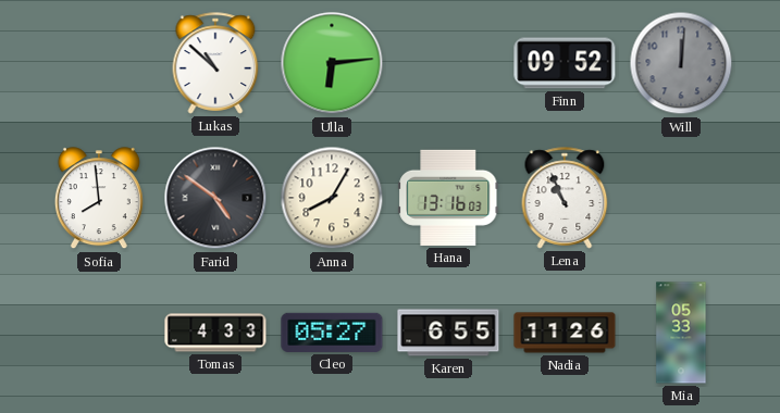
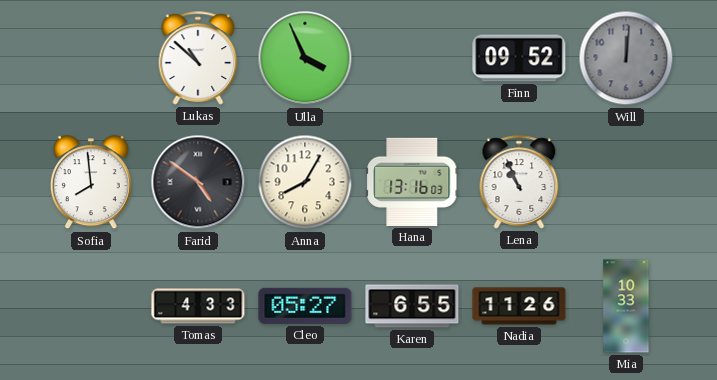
Ulla: 6:14 -> 3:56
Mia: 05:33 -> 10:33
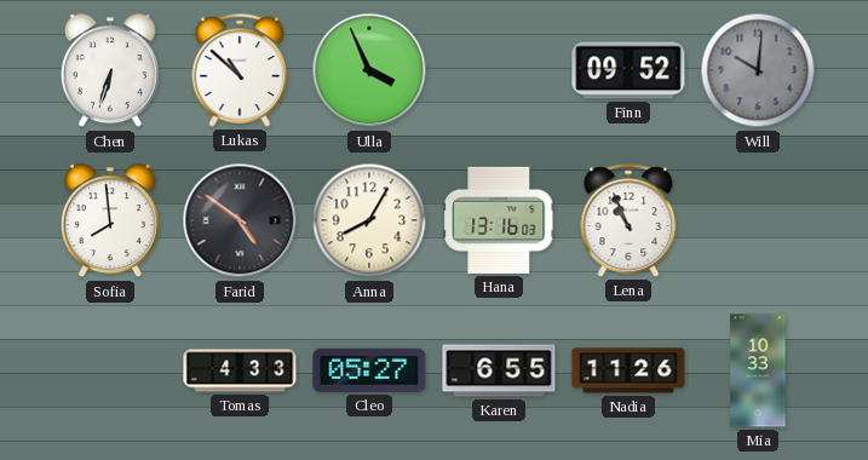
Chen: none -> 6:33
Will: 12:01 -> 10:01
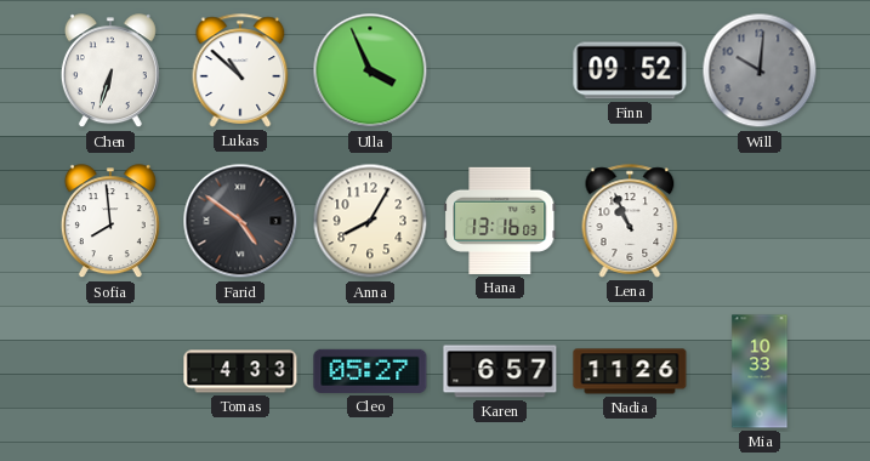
Karen: 6:55 -> 6:57
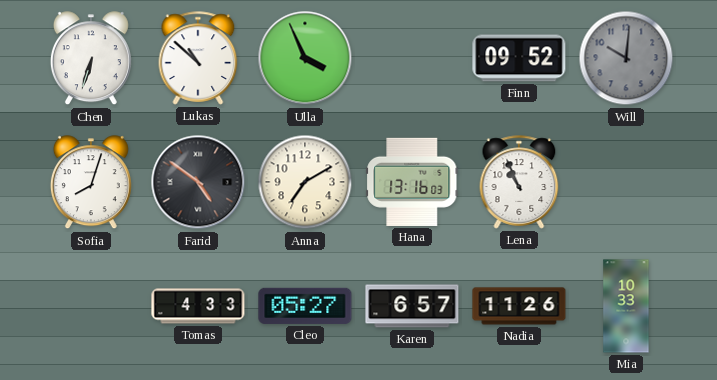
Sofia: 7:59 -> 8:03
Anna: 8:05 -> 7:10
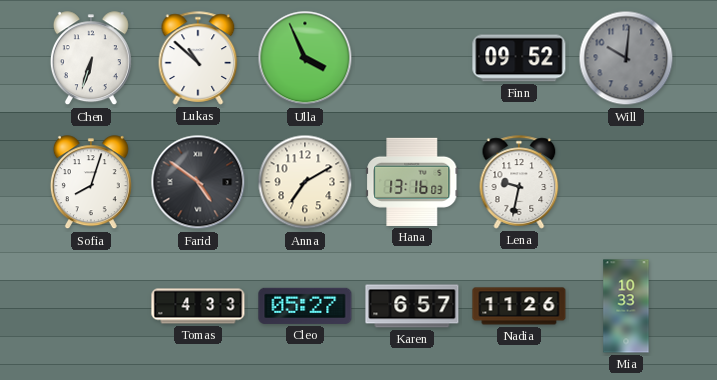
Lena: 10:56 -> 9:32
